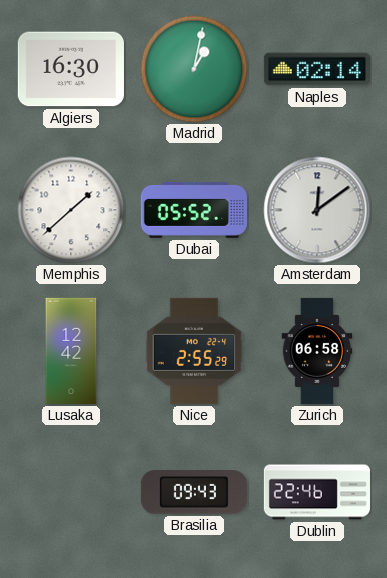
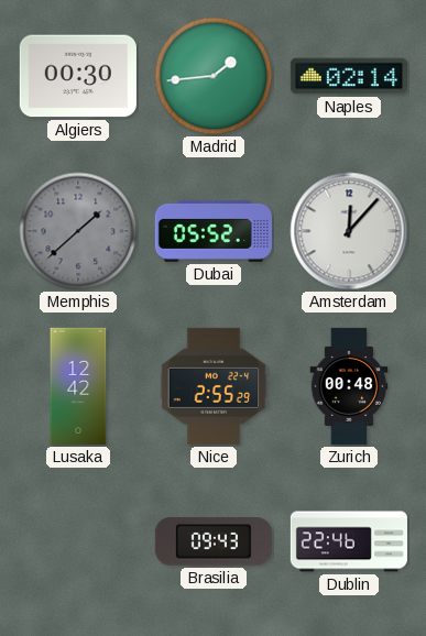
Algiers: 16:30 -> 00:30
Madrid: 1:02 -> 1:44
Memphis dial: white -> grey
Amsterdam: 12:09 -> 12:07
Zurich: 06:58 -> 00:48
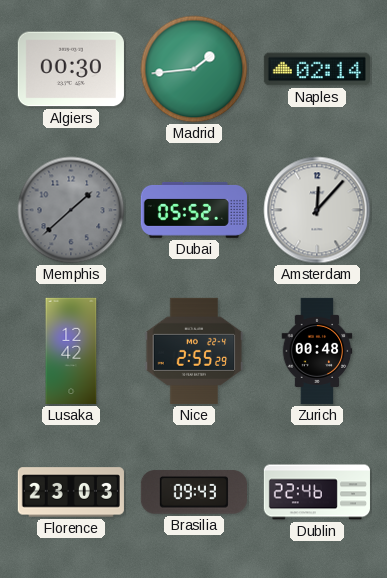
Florence: none -> 23:03
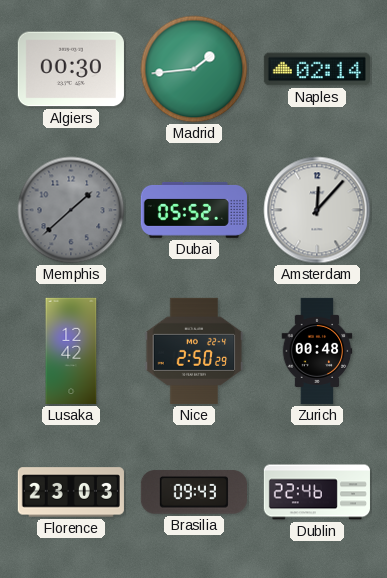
Nice: 2:55 -> 2:50
